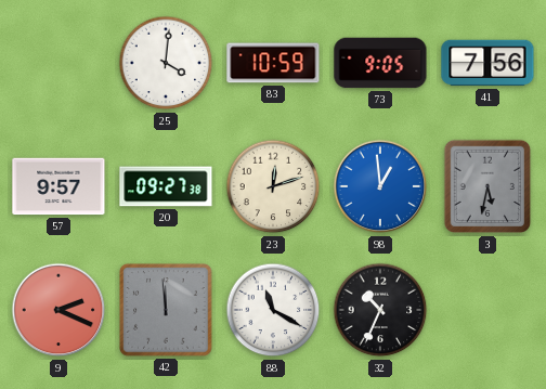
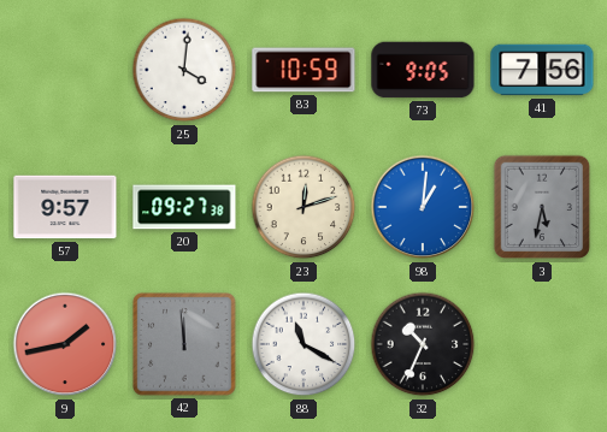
98: 12:59 -> 1:01
9: 2:19 -> 1:43
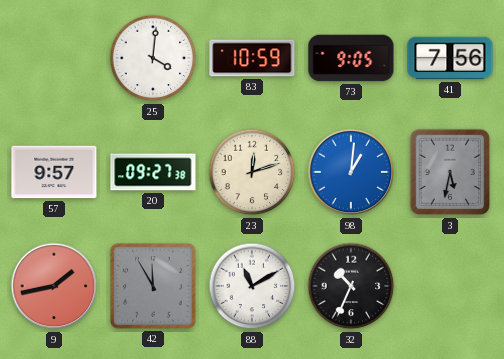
42: 11:59 -> 11:55
88: 11:20 -> 11:10
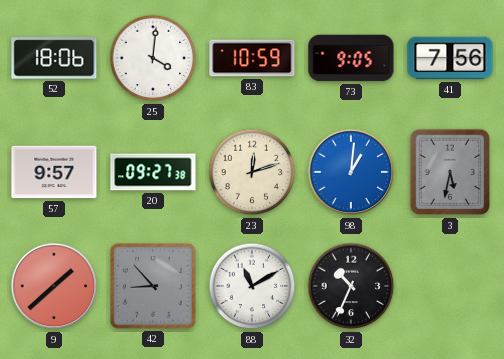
52: none -> 18:06
9: 1:43 -> 1:38
42: 11:55 -> 8:53
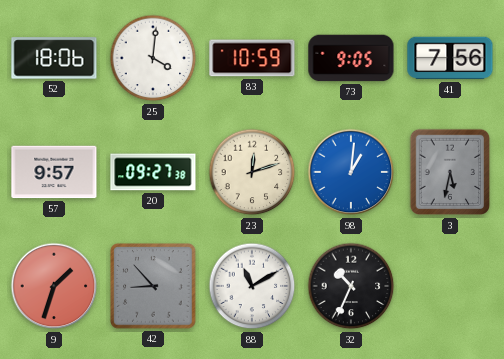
9: 1:38 -> 1:33
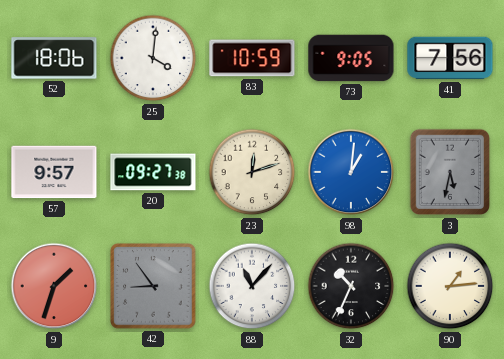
42: 8:53 -> 8:54
88: 11:10 -> 11:07
90: none -> 1:14
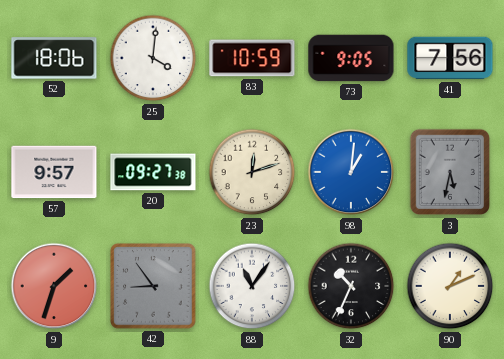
88: 11:07 -> 11:06
90: 1:14 -> 1:11
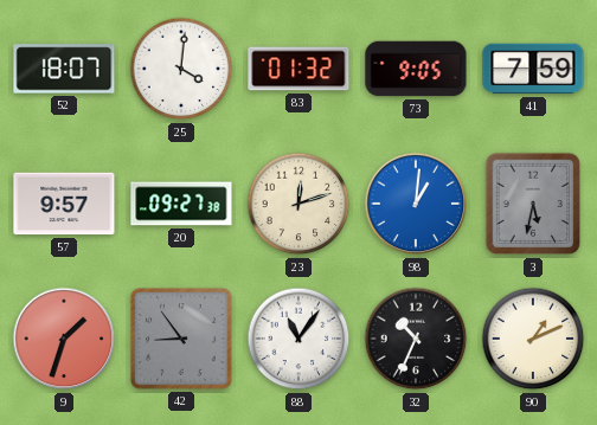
52: 18:06 -> 18:07
83: 10:59 -> 01:32
41: 7:56 -> 7:59
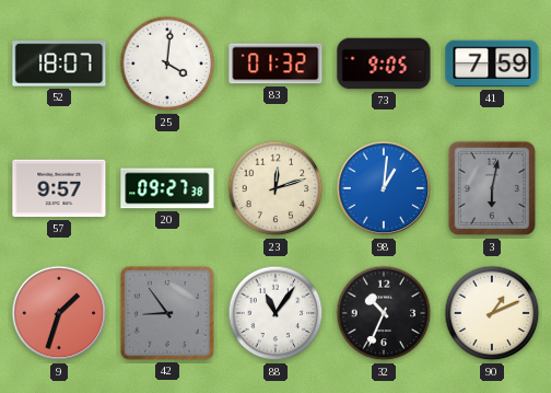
3: 5:32 -> 6:02
